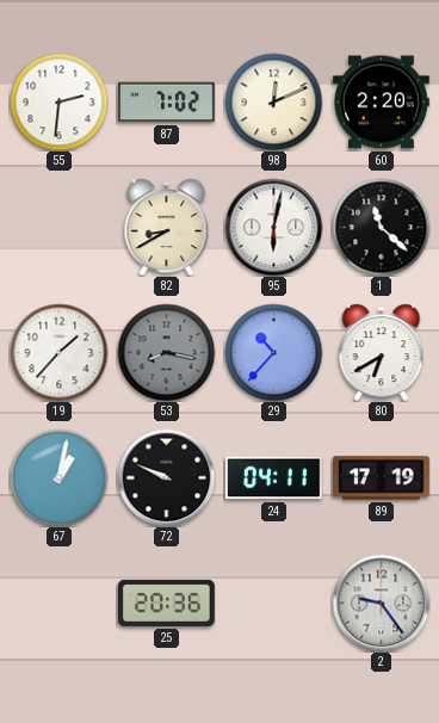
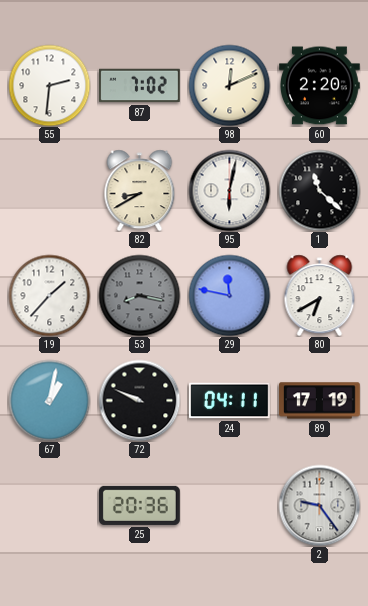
29: 10:37 -> 11:47
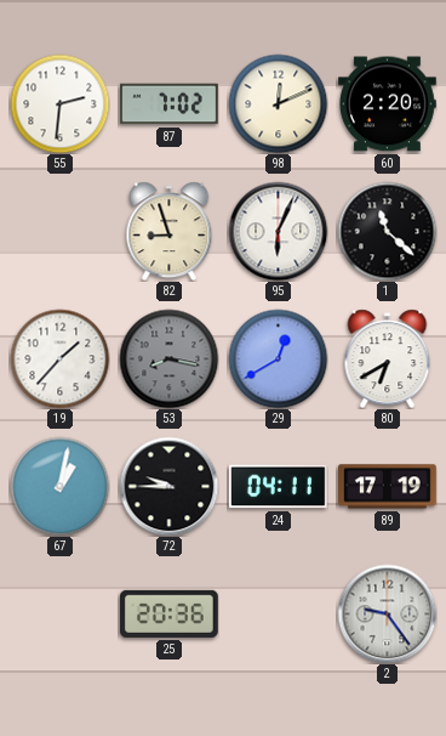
82: 8:40 -> 8:57
95: 6:02 -> 6:04
29: 11:47 -> 12:40
72: 9:49 -> 9:45
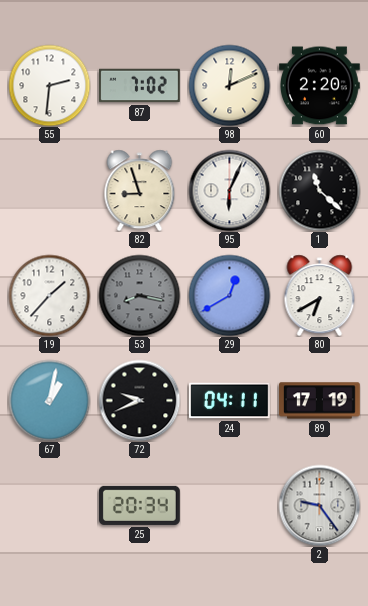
72: 9:45 -> 9:41
25: 20:36 -> 20:34
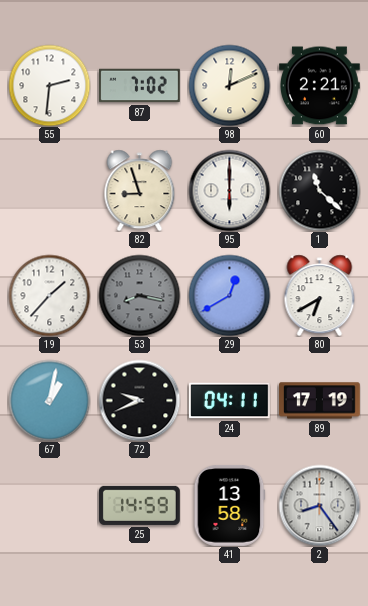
60: 2:20 -> 2:21
95: 6:04 -> 6:00
25: 20:34 -> 14:59
41: none -> 13:58
2: 9:24 -> 8:24
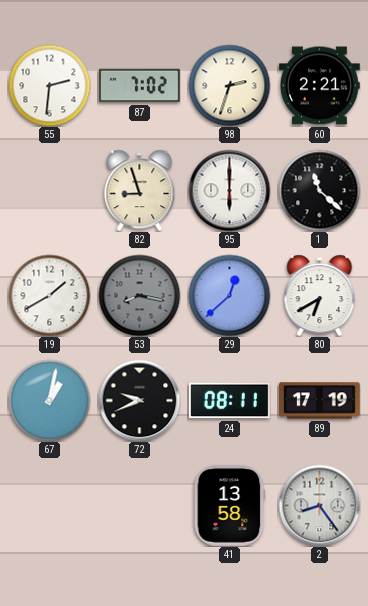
98: 12:11 -> 2:33
19: 1:37 -> 1:40
29: 12:40 -> 12:38
24: 04:11 -> 08:11
25: 14:59 -> none
